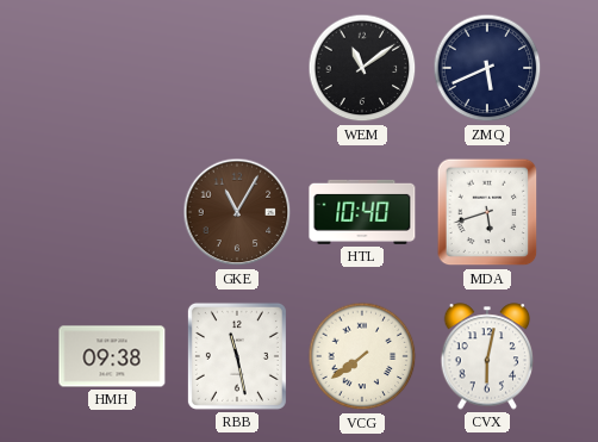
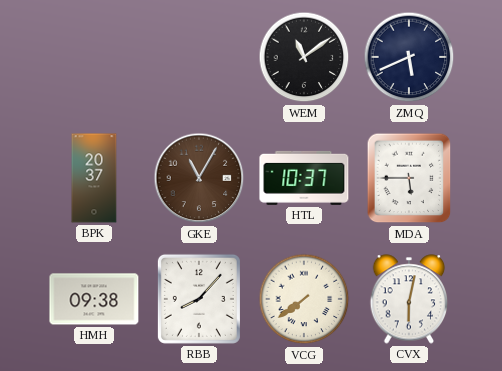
BPK: none -> 20:37
HTL: 10:40 -> 10:37
MDA: 5:42 -> 5:45
RBB: 11:28 -> 8:07
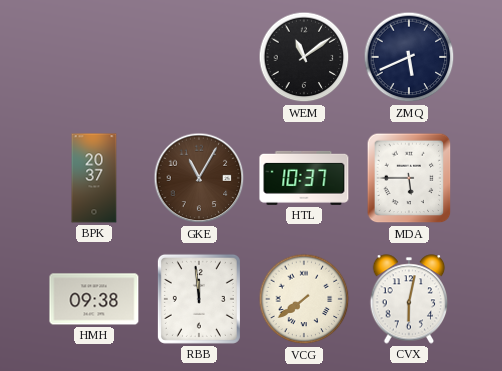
RBB: 8:07 -> 11:59
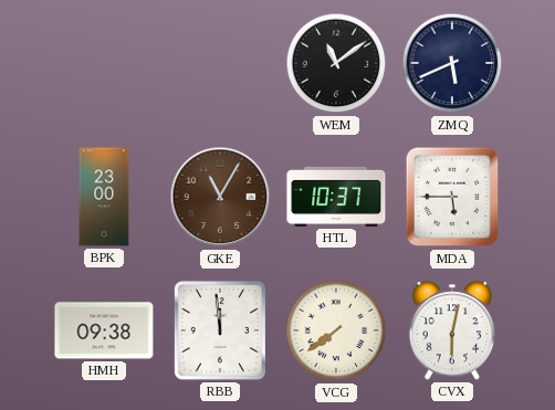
BPK: 20:37 -> 23:00
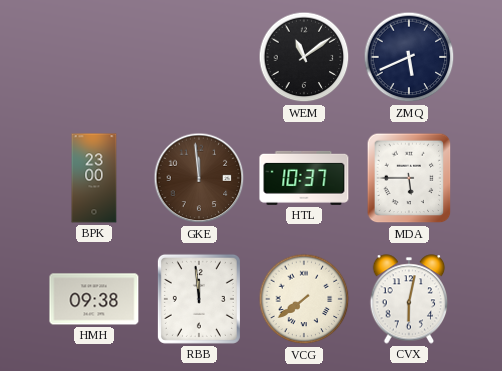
GKE: 11:05 -> 11:59
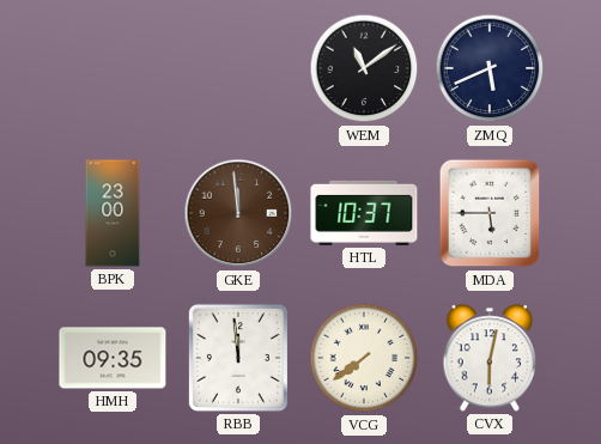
HMH: 09:38 -> 09:35
